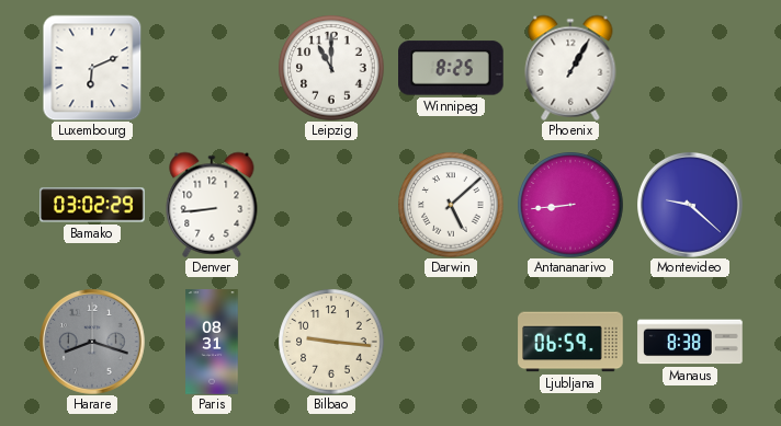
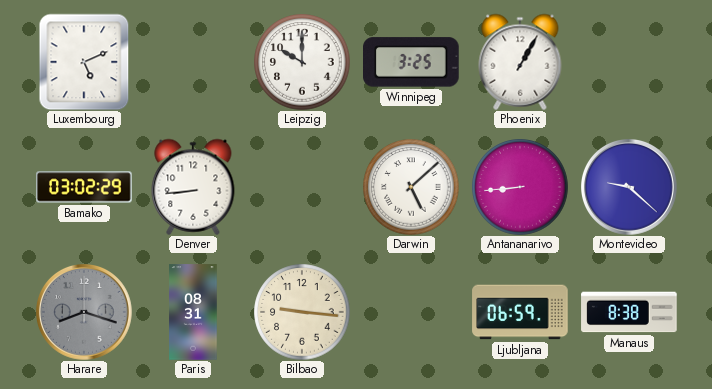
Luxembourg: 6:11 -> 5:11
Leipzig: 11:00 -> 10:00
Winnipeg: 8:25 -> 3:25
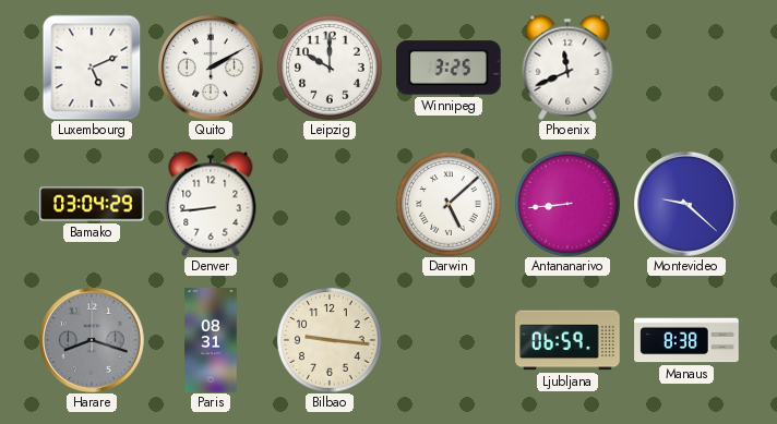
Quito: none -> 2:10
Phoenix: 1:05 -> 11:41
Bamako: 03:02 -> 03:04
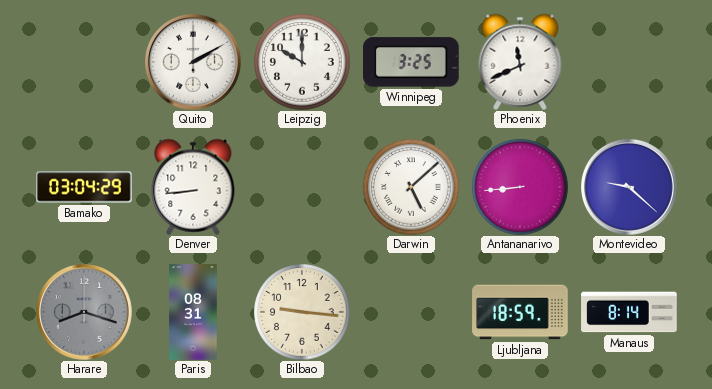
Luxembourg: 5:11 -> none
Ljubljana: 06:59 -> 18:59
Manaus: 8:38 -> 8:14
